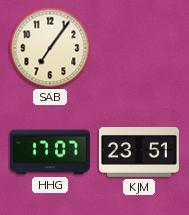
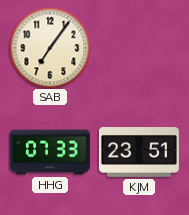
HHG: 17:07 -> 07:33
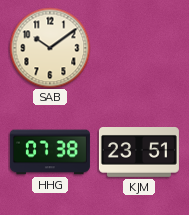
SAB: 7:06 -> 10:09
HHG: 07:33 -> 07:38
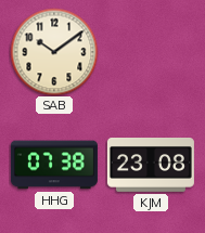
KJM: 23:51 -> 23:08
